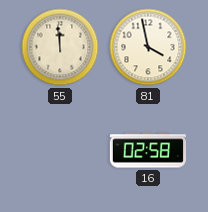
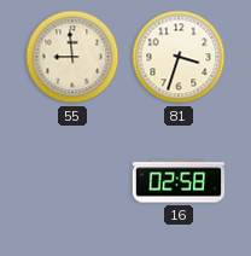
55: 11:59 -> 8:59
81: 3:58 -> 3:33
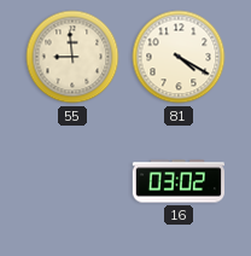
81: 3:33 -> 4:20
16: 02:58 -> 03:02
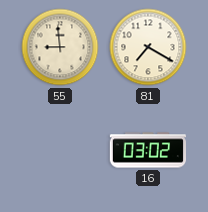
81: 4:20 -> 7:20
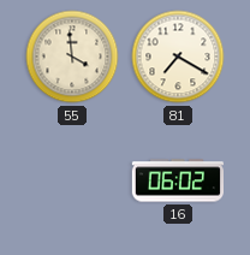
55: 8:59 -> 3:59
16: 03:02 -> 06:02
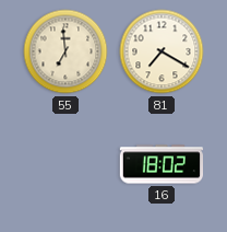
55: 3:59 -> 6:59
16: 06:02 -> 18:02
